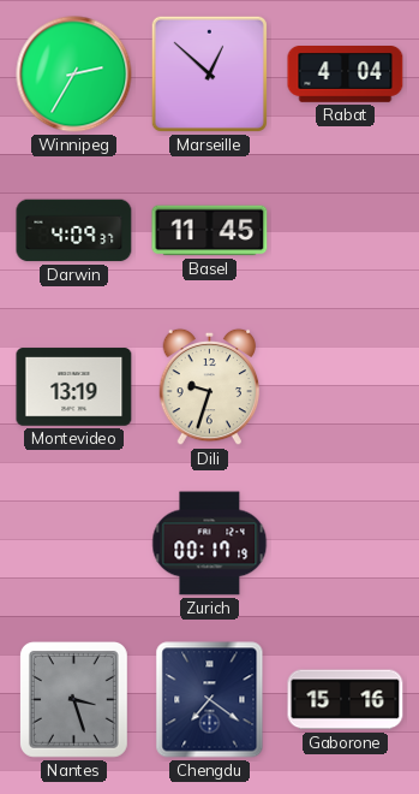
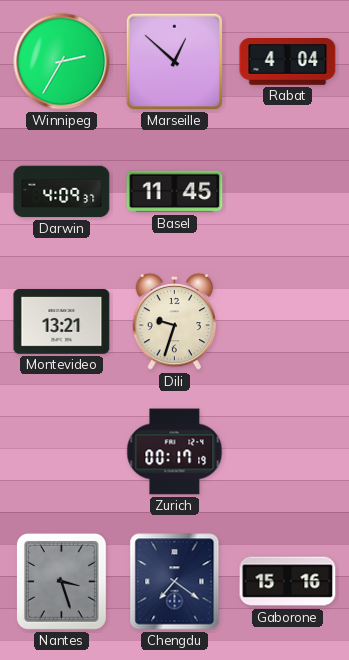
Montevideo: 13:19 -> 13:21
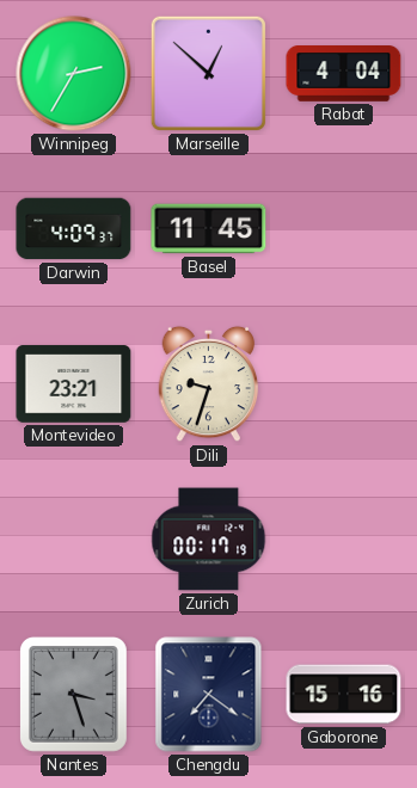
Montevideo: 13:21 -> 23:21
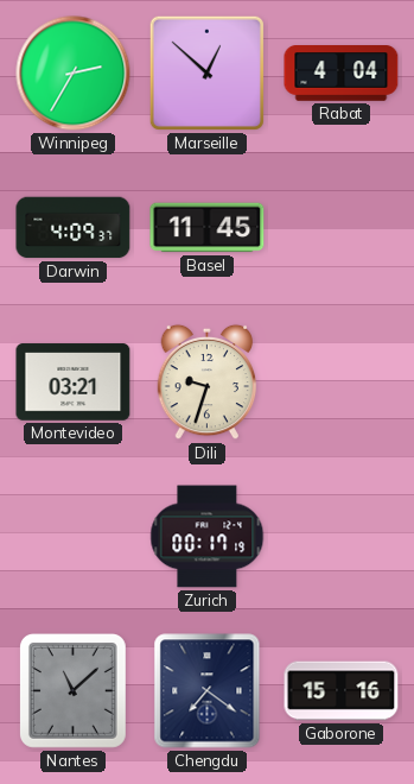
Montevideo: 23:21 -> 03:21
Nantes: 3:27 -> 11:08
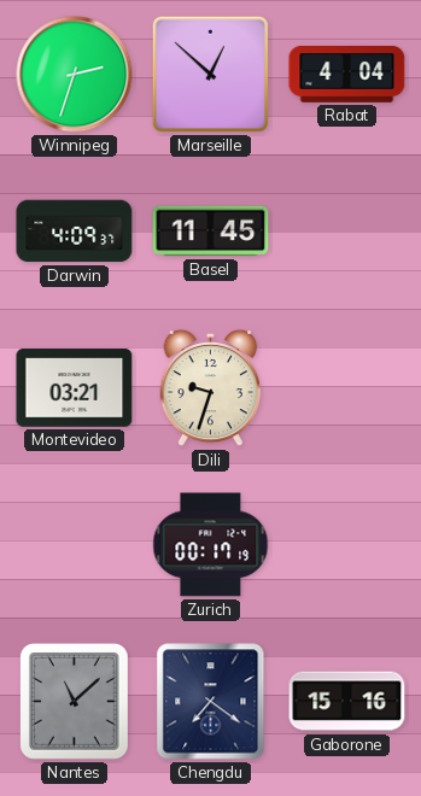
Winnipeg: 2:35 -> 2:33
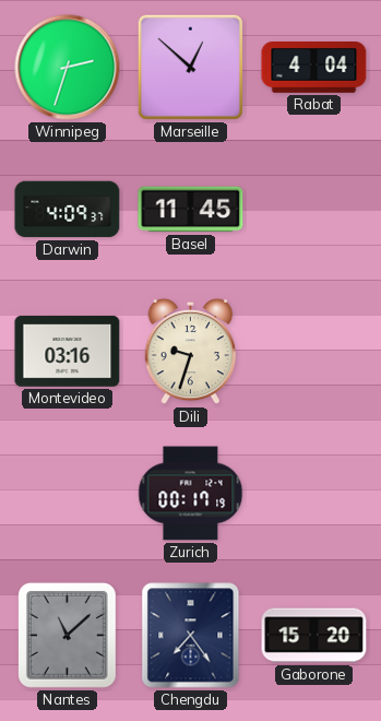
Montevideo: 03:21 -> 03:16
Chengdu: 7:21 -> 7:24
Gaborone: 15:16 -> 15:20
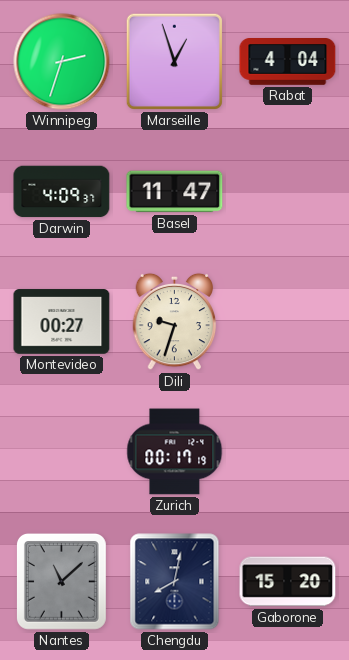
Marseille: 12:52 -> 12:57
Basel: 11:45 -> 11:47
Montevideo: 03:16 -> 00:27
Chengdu: 7:24 -> 8:02
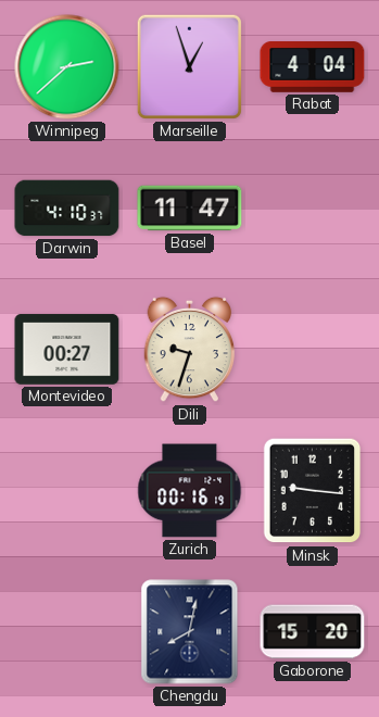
Winnipeg: 2:33 -> 2:38
Darwin: 4:09 -> 4:10
Zurich: 00:17 -> 00:16
Minsk: none -> 9:16
Nantes: 11:08 -> none
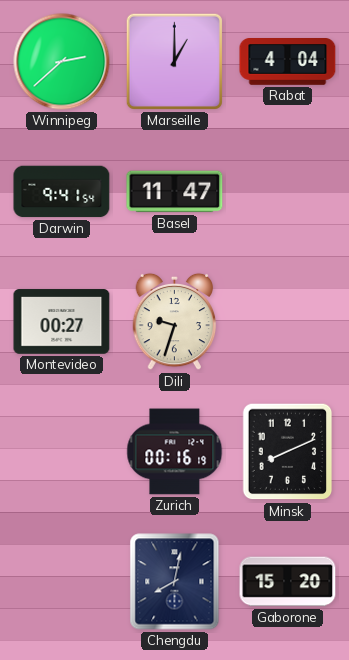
Marseille: 12:57 -> 1:00
Darwin: 4:10 -> 9:41
Minsk: 9:16 -> 8:11
